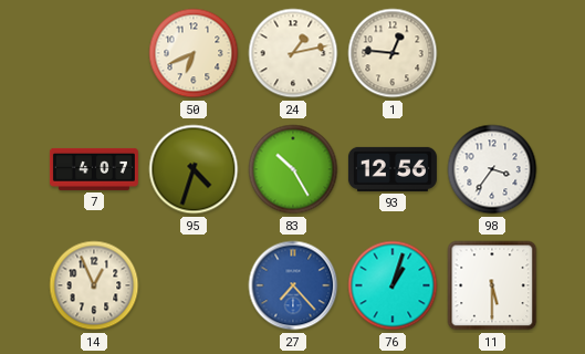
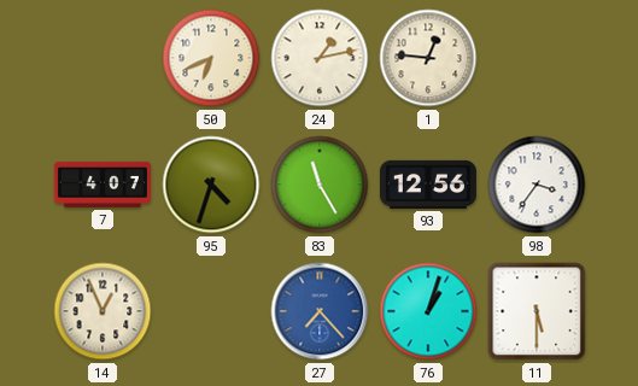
83: 10:25 -> 11:25
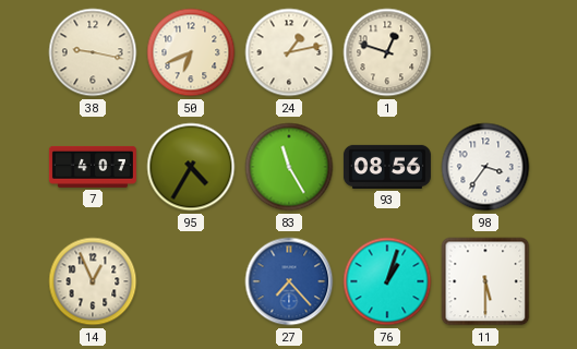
38: none -> 9:17
1: 12:46 -> 12:48
95: 4:33 -> 4:35
93: 12:56 -> 08:56
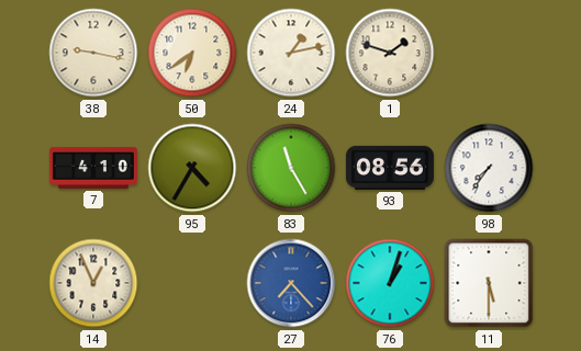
50: 6:41 -> 6:39
1: 12:48 -> 1:48
7: 4:07 -> 4:10
98: 3:36 -> 7:36
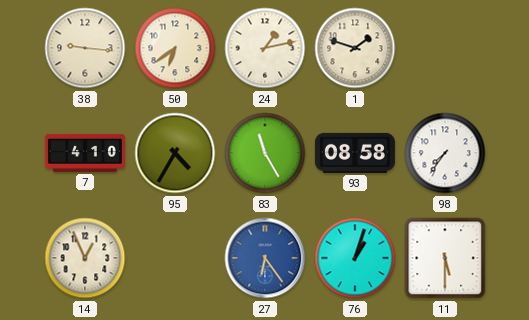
38: 9:17 -> 9:16
93: 08:56 -> 08:58
27: 7:23 -> 6:24
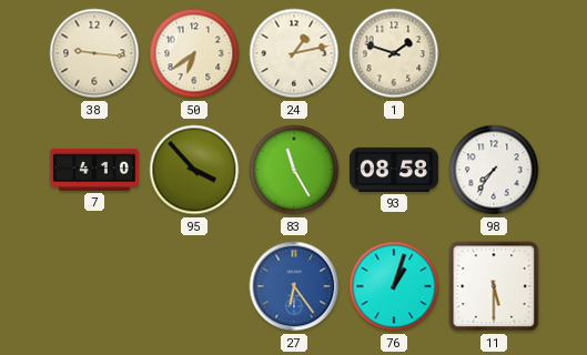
95: 4:35 -> 3:53
14: 12:56 -> none
